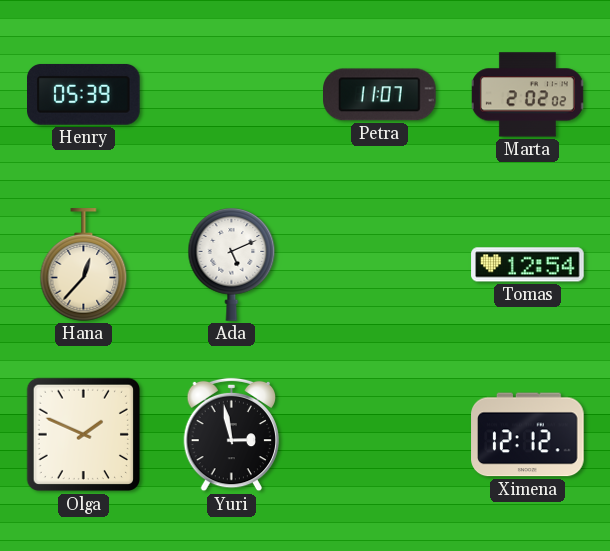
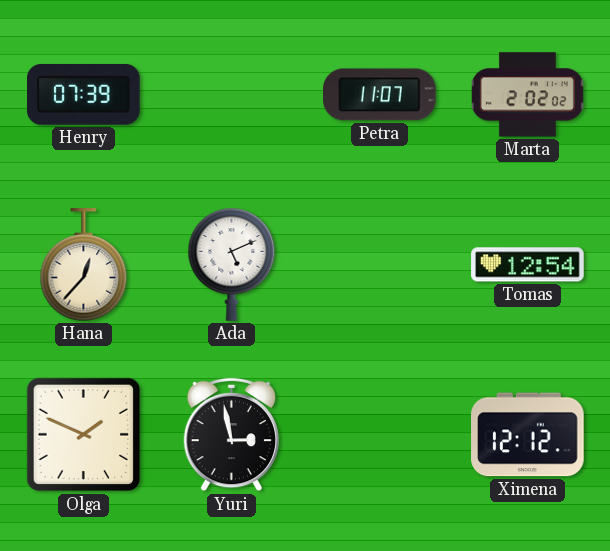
Henry: 05:39 -> 07:39
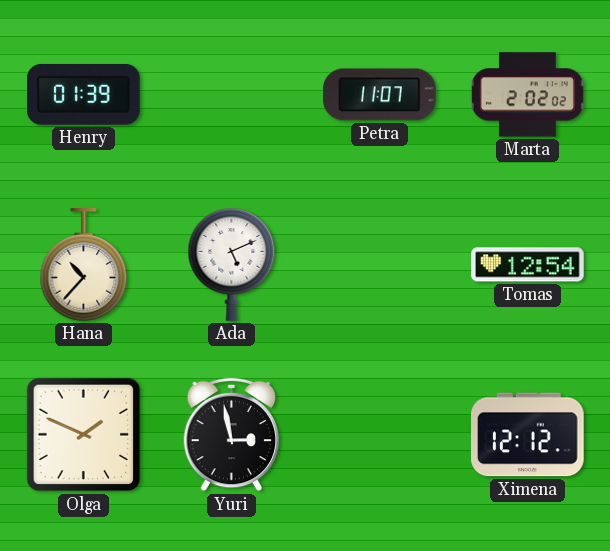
Henry: 07:39 -> 01:39
Hana: 12:37 -> 10:37
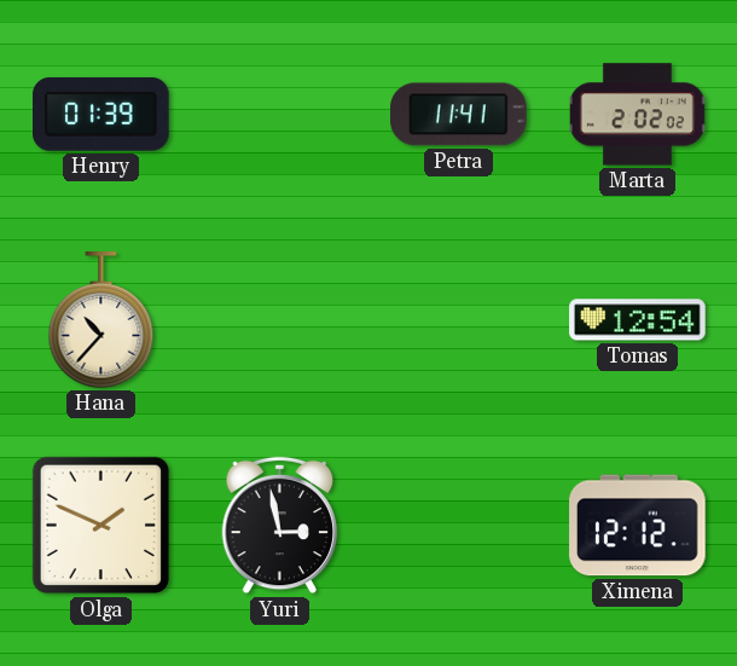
Petra: 11:07 -> 11:41
Ada: 5:11 -> none
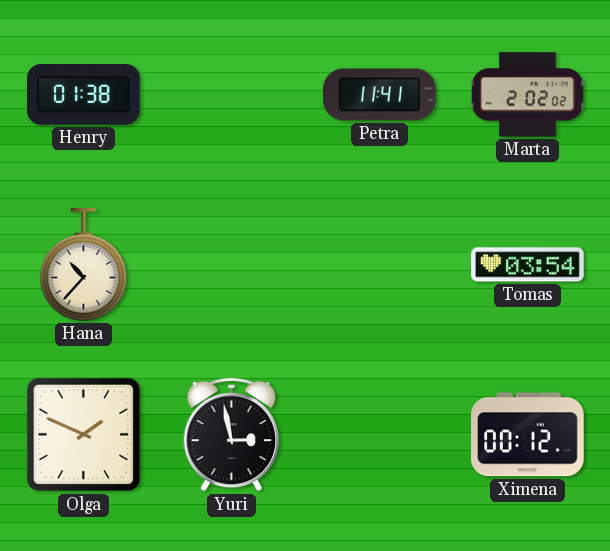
Henry: 01:39 -> 01:38
Tomas: 12:54 -> 03:54
Ximena: 12:12 -> 00:12
